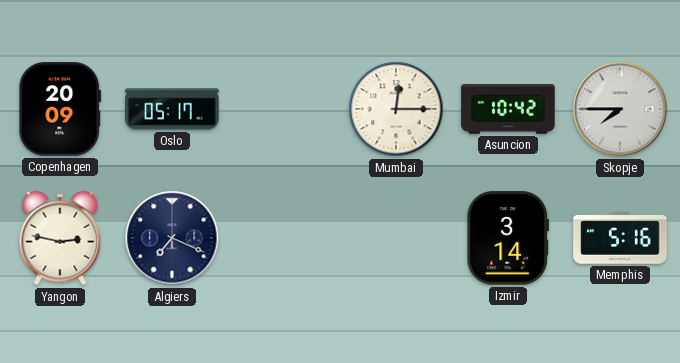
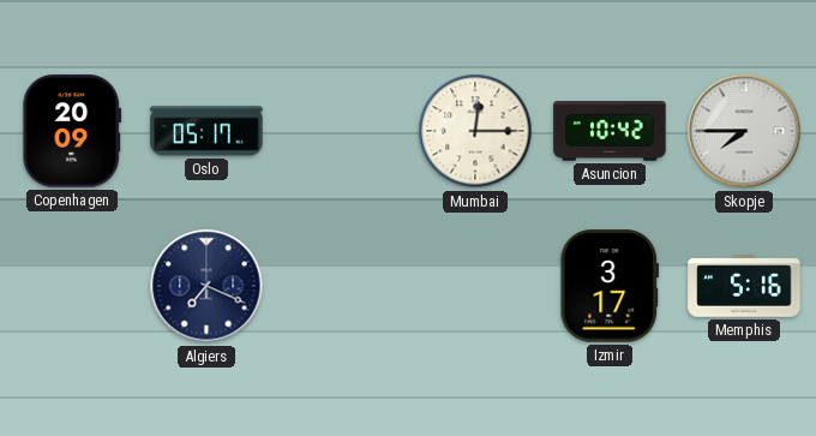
Yangon: 2:47 -> none
Izmir: 3:14 -> 3:17
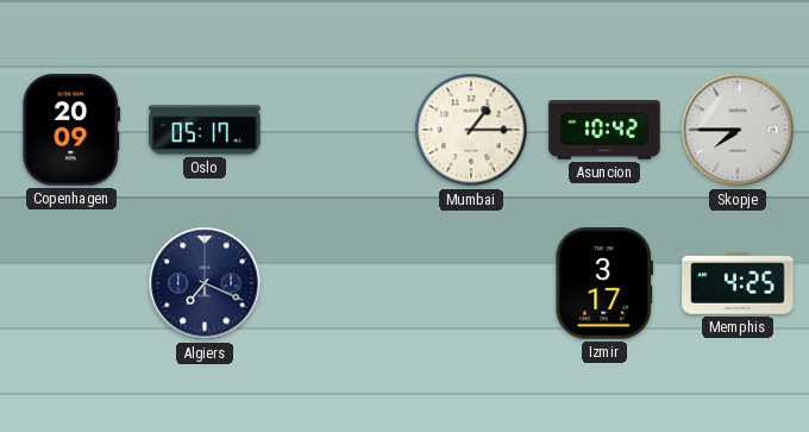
Mumbai: 12:15 -> 1:15
Memphis: 5:16 -> 4:25
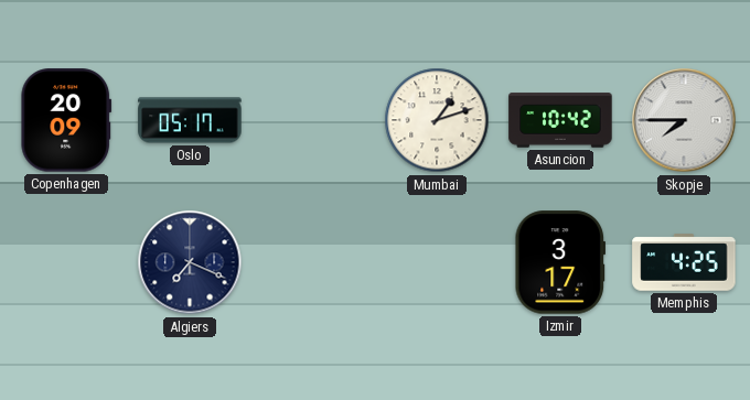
Mumbai: 1:15 -> 1:12
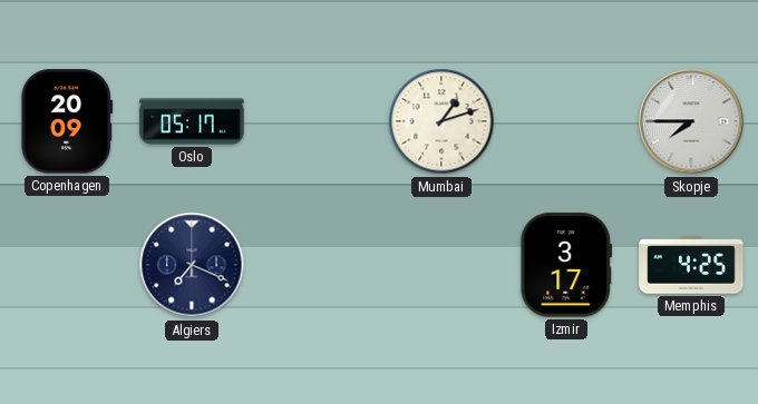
Asuncion: 10:42 -> none
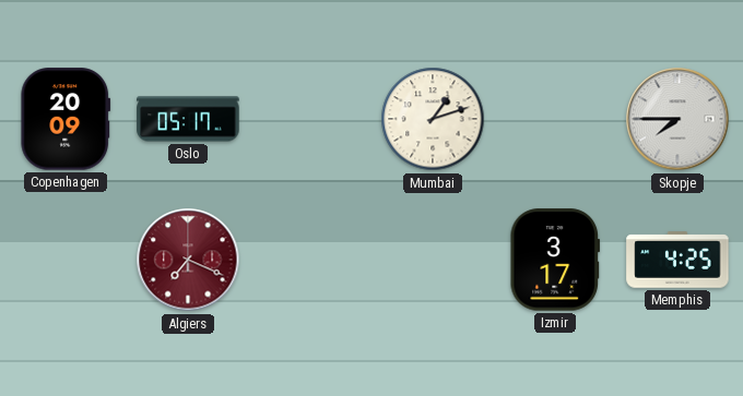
Algiers dial: navy -> burgundy
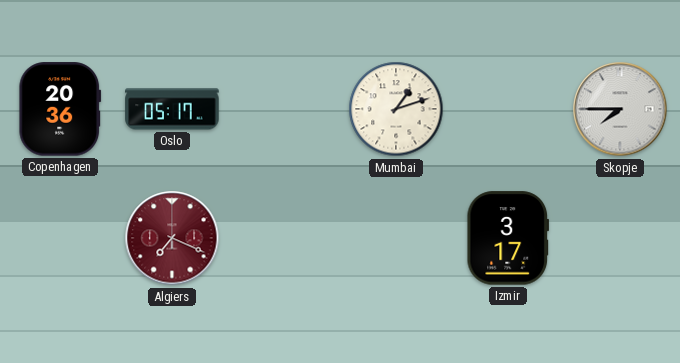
Copenhagen: 20:09 -> 20:36
Memphis: 4:25 -> none
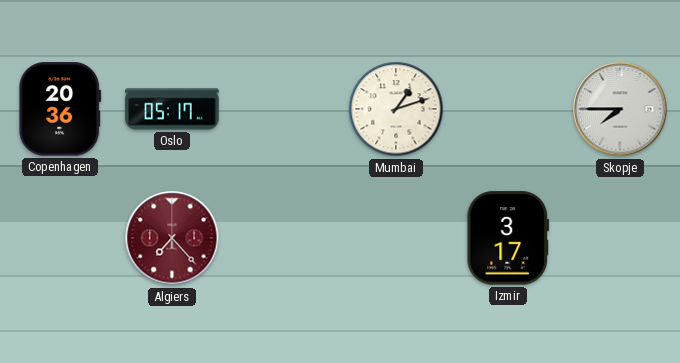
Algiers: 7:19 -> 7:23
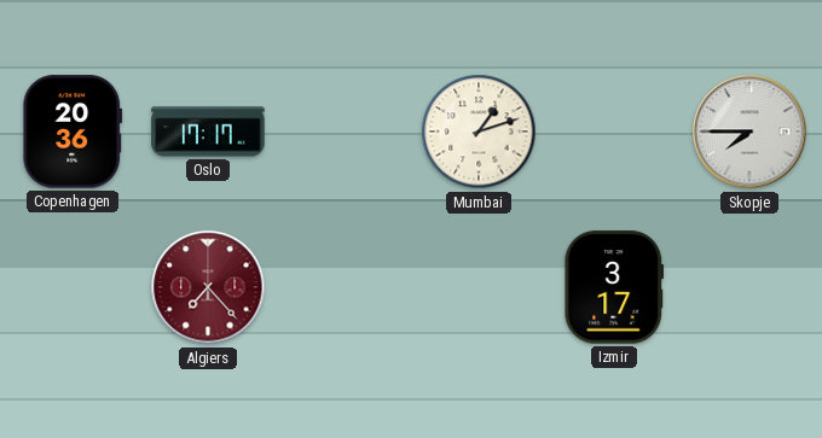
Oslo: 05:17 -> 17:17
